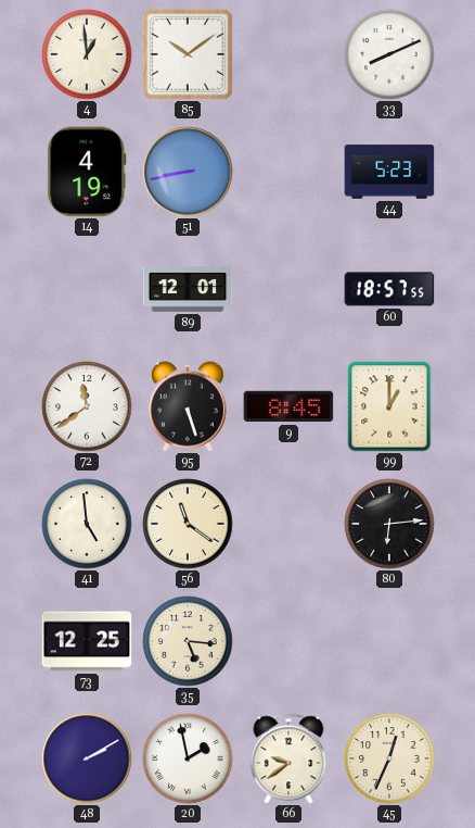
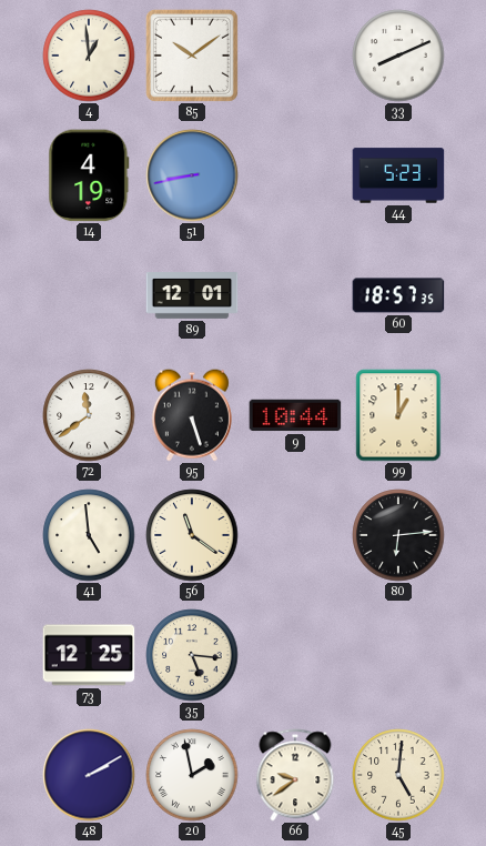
60: 18:57:55 -> 18:57:35
9: 8:45 -> 10:44
45: 12:34 -> 5:01
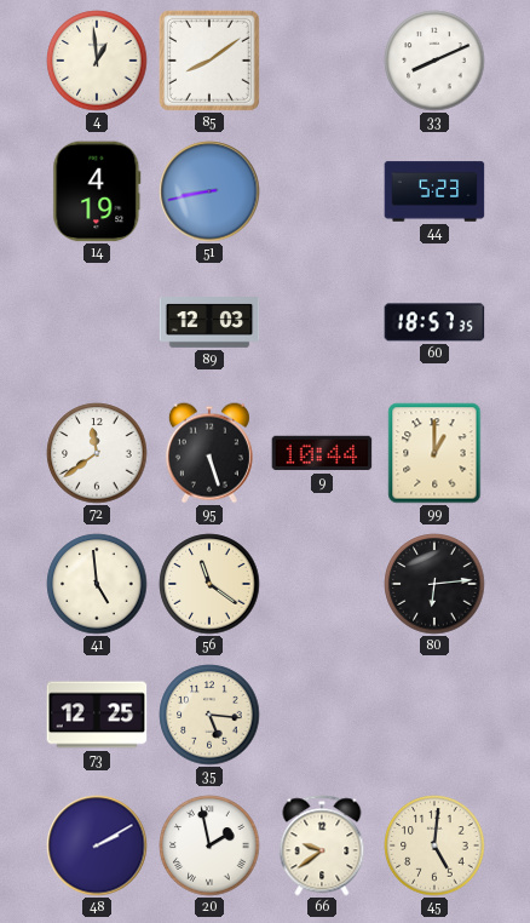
85: 10:09 -> 8:09
89: 12:01 -> 12:03
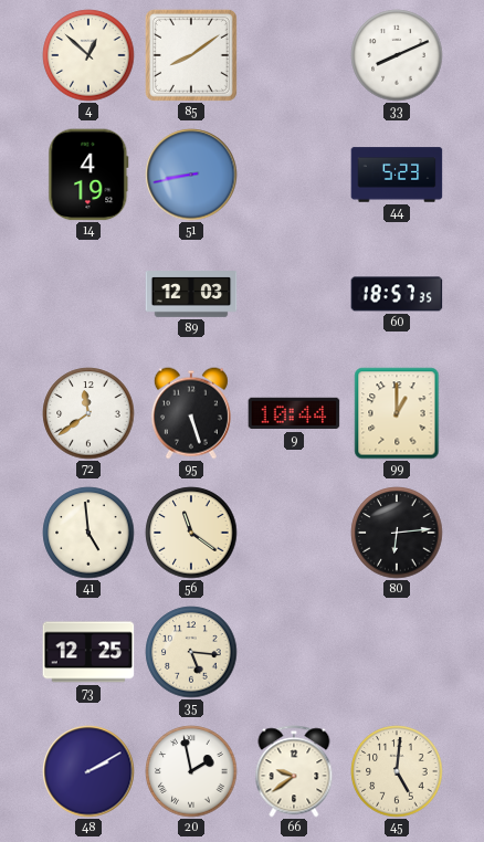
4: 12:59 -> 12:52
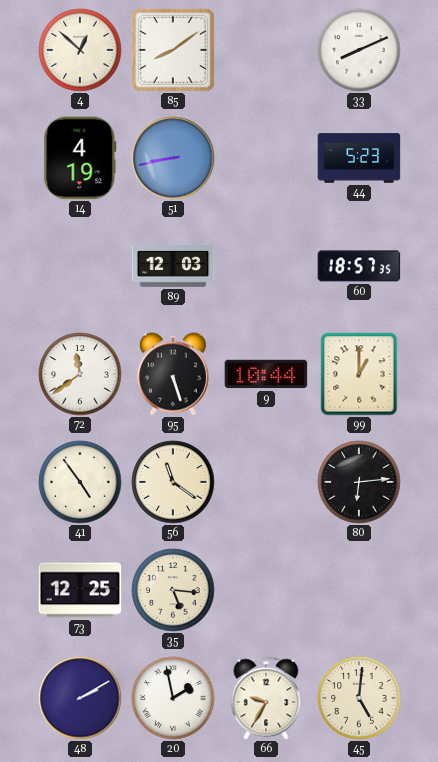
41: 4:59 -> 4:54
66: 9:39 -> 9:35
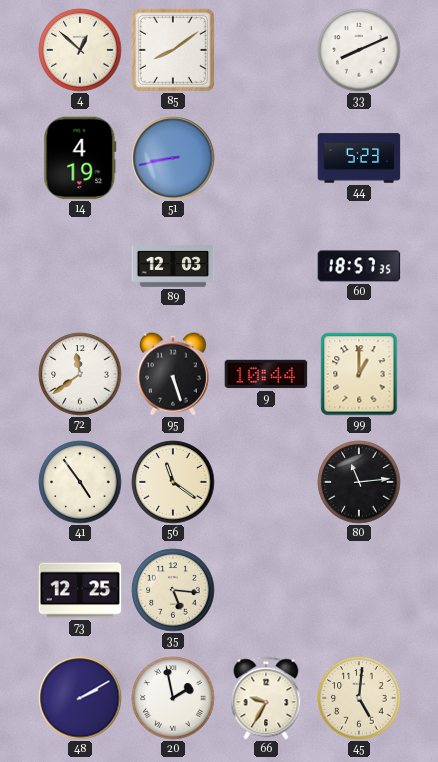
80: 6:14 -> 11:14
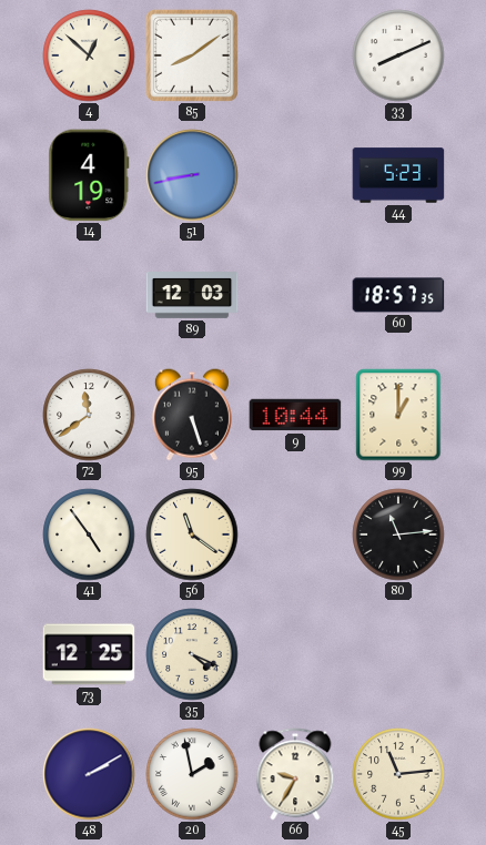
35: 5:16 -> 4:19
45: 5:01 -> 11:14
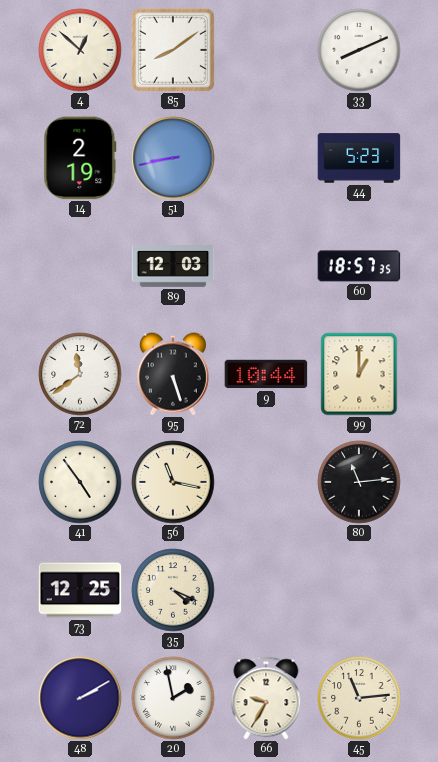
14: 4:19 -> 2:19
56: 11:21 -> 11:17
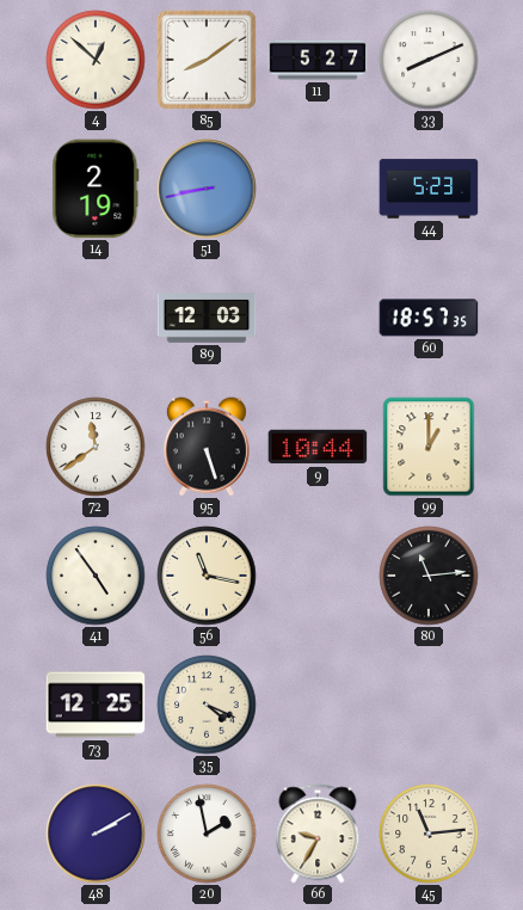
11: none -> 5:27
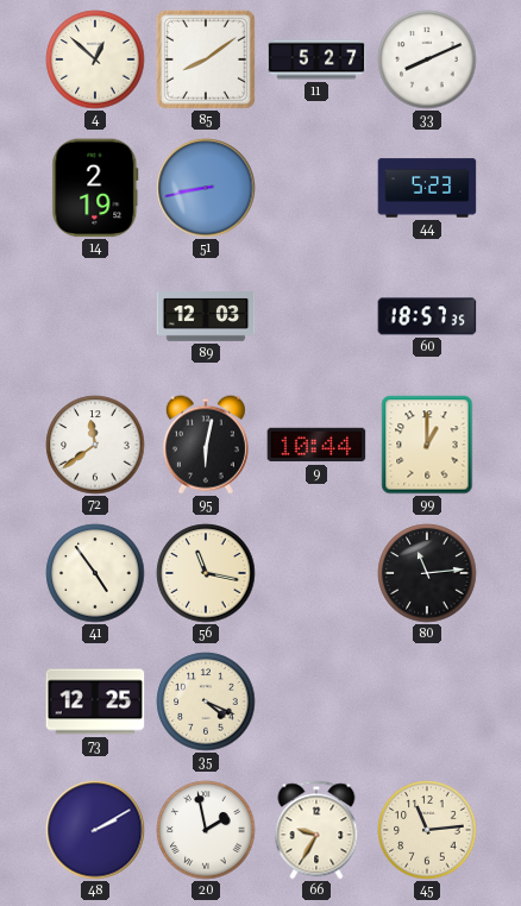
95: 5:27 -> 6:02
